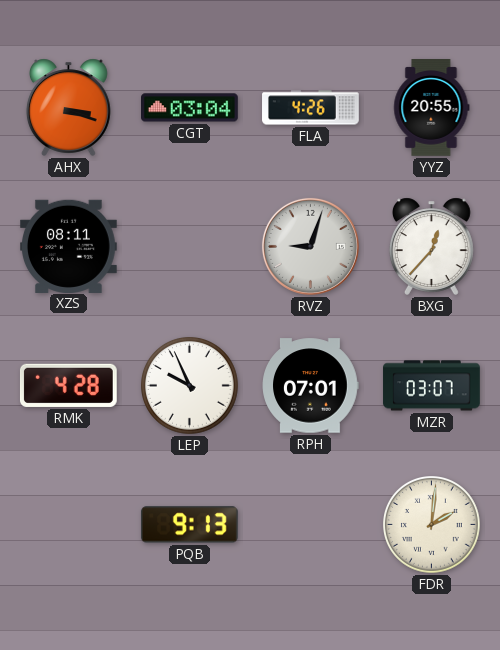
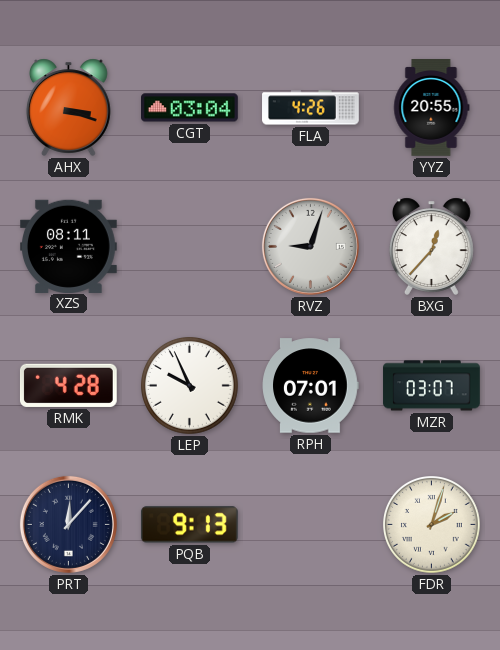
PRT: none -> 12:07
FDR: 2:01 -> 2:03
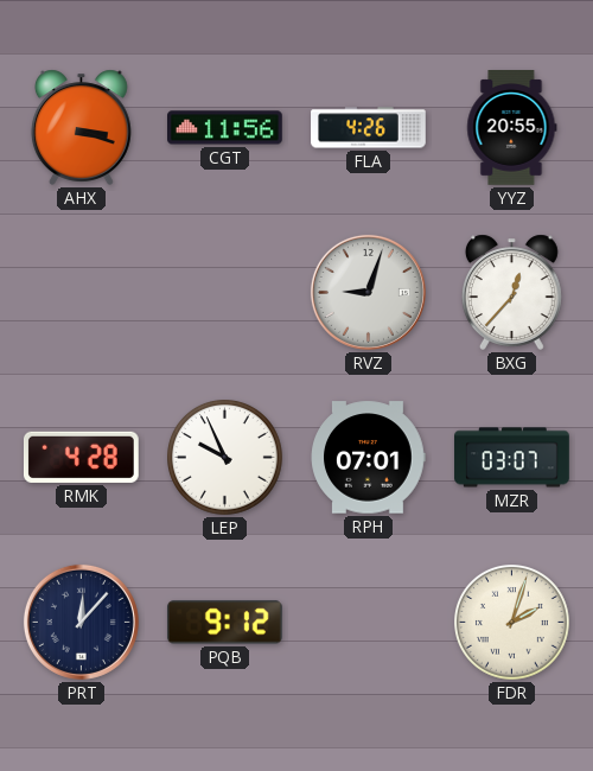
CGT: 03:04 -> 11:56
XZS: 08:11 -> none
PQB: 9:13 -> 9:12
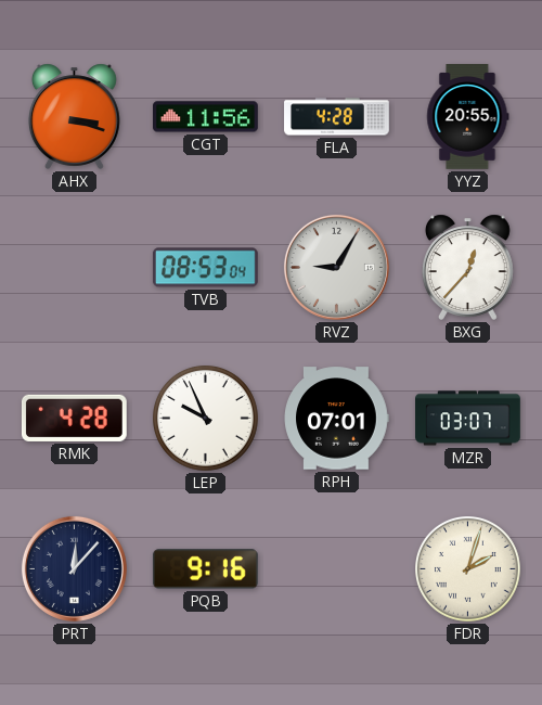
FLA: 4:26 -> 4:28
TVB: none -> 08:53
RVZ: 9:03 -> 9:05
PQB: 9:12 -> 9:16
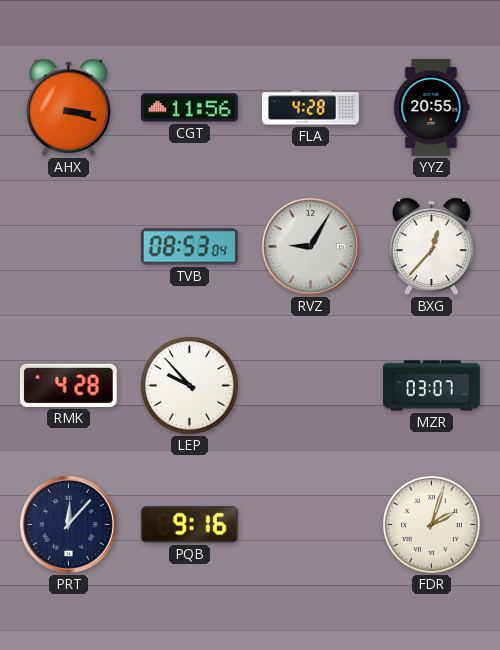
LEP: 9:56 -> 9:53
RPH: 07:01 -> none
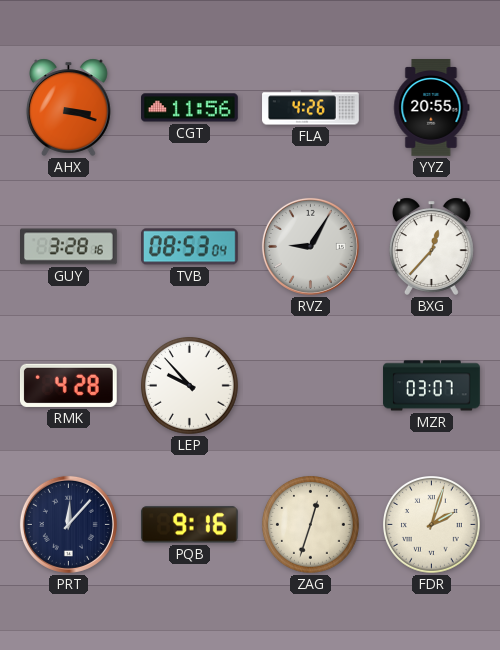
FLA: 4:28 -> 4:26
GUY: none -> 3:28
ZAG: none -> 12:33
